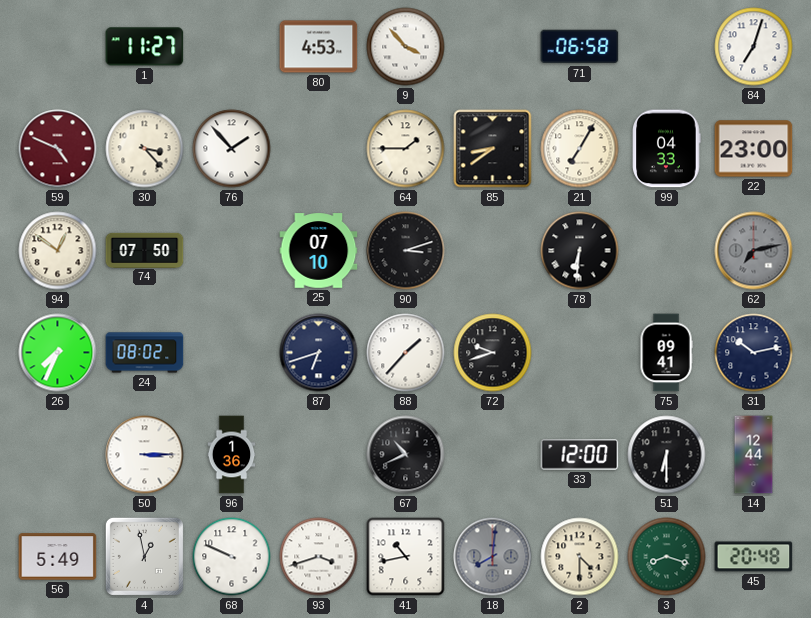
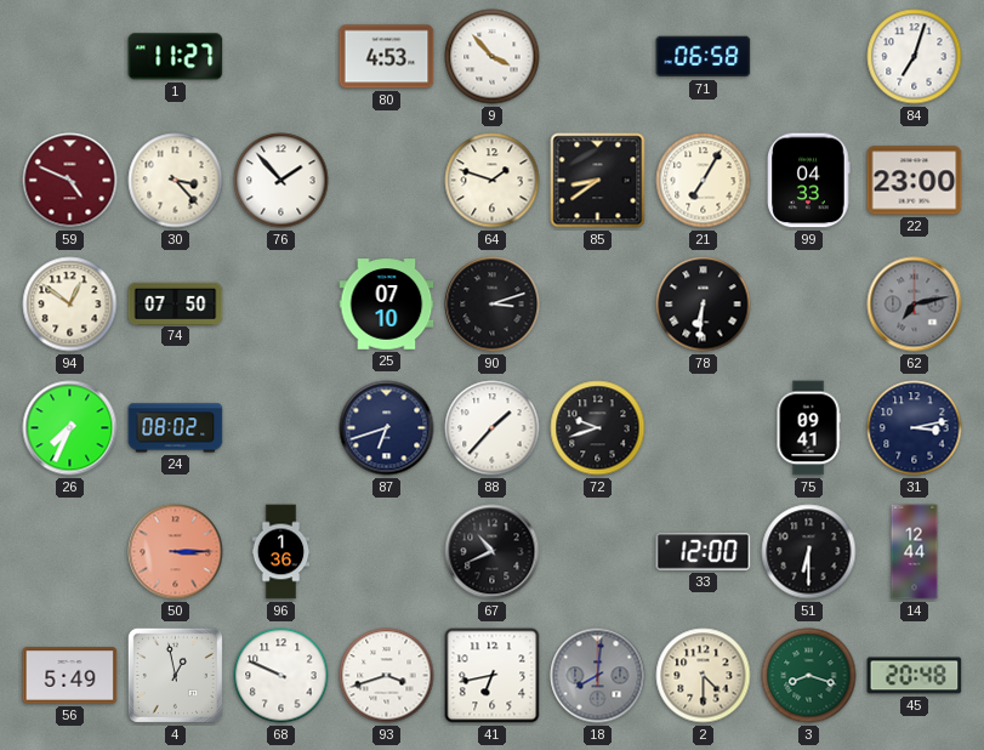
64: 1:45 -> 1:48
31: 10:13 -> 3:13
50 dial: white -> salmon
41: 10:43 -> 6:43
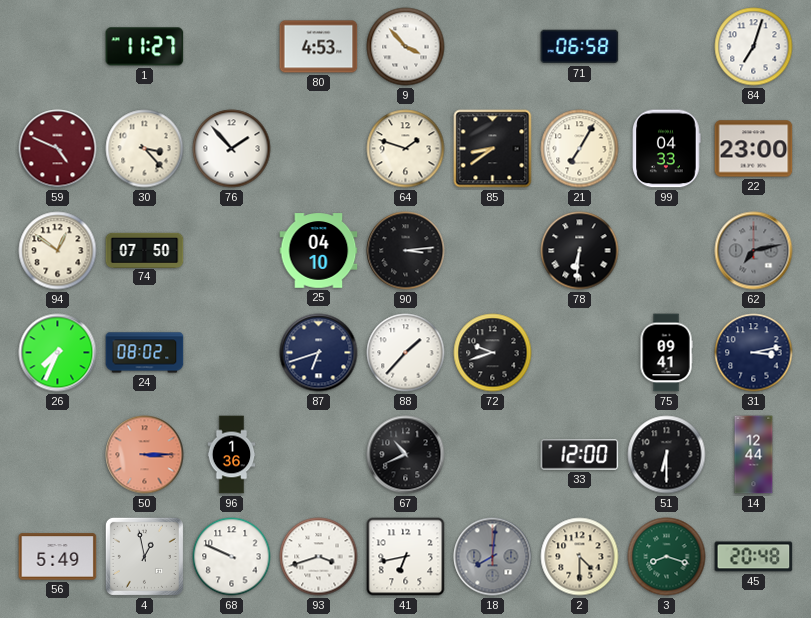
25: 07:10 -> 04:10
90: 3:12 -> 3:14
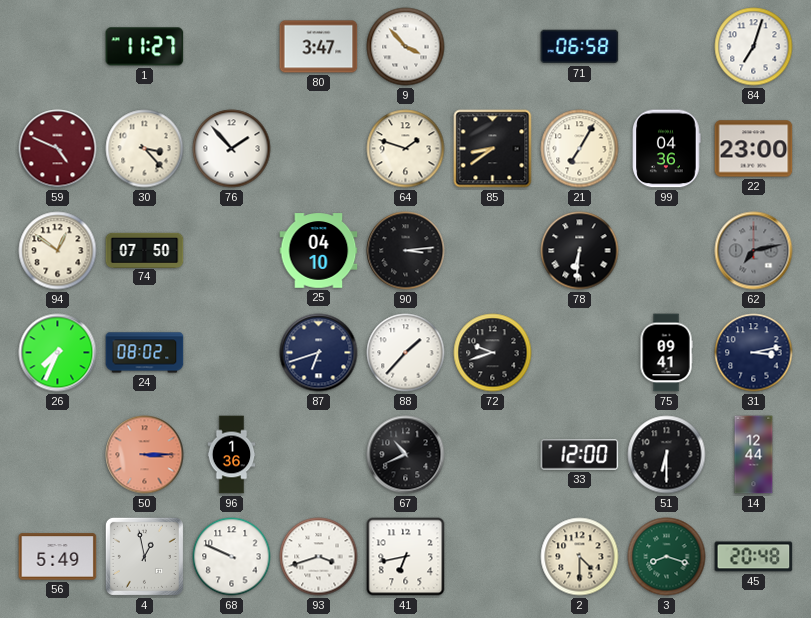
80: 4:53 -> 3:47
99: 04:33 -> 04:36
18: 8:01 -> none
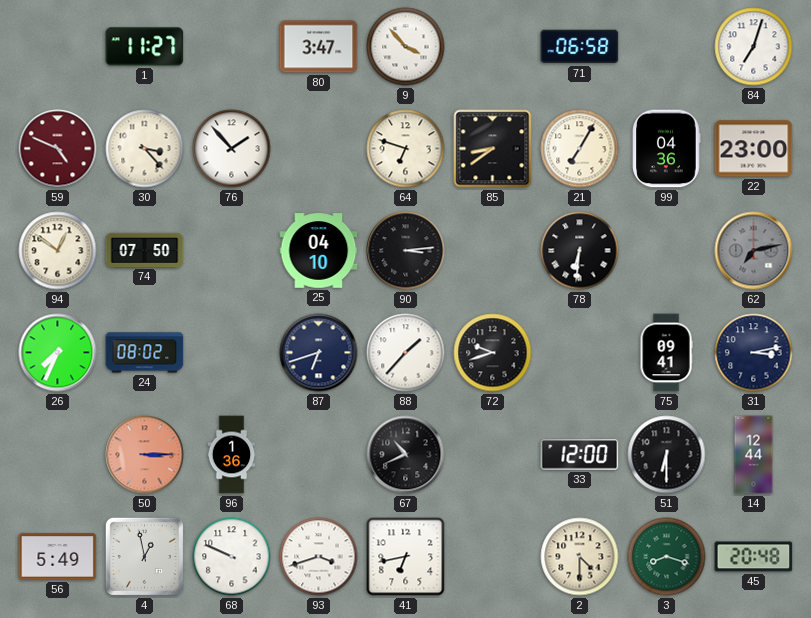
64: 1:48 -> 6:48
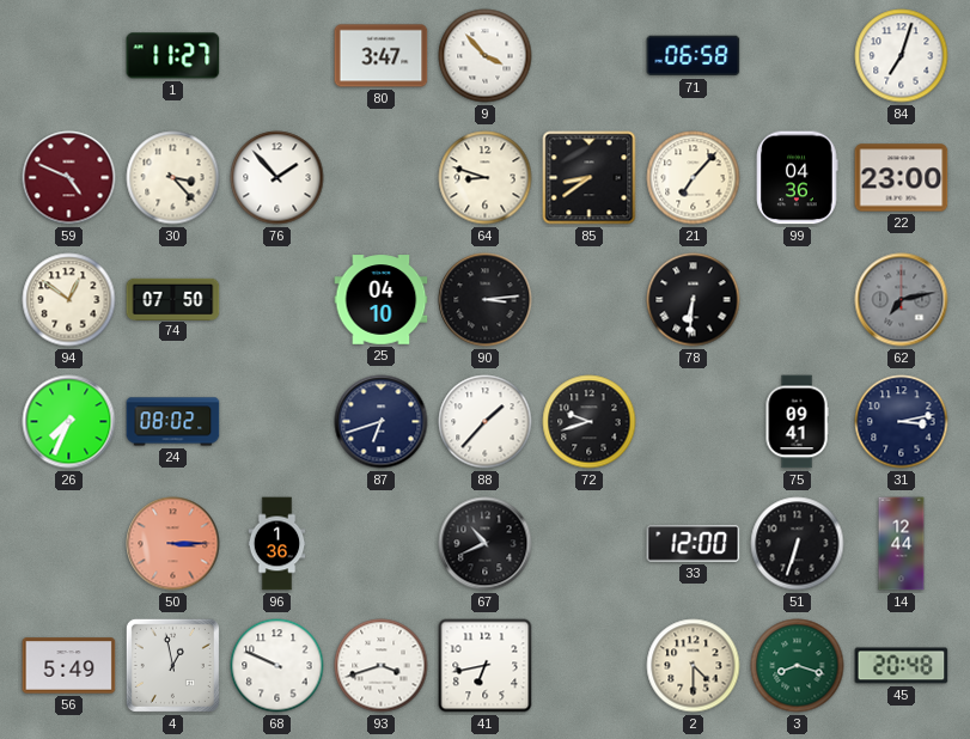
64: 6:48 -> 8:48
21: 7:05 -> 7:07
51: 6:30 -> 6:33
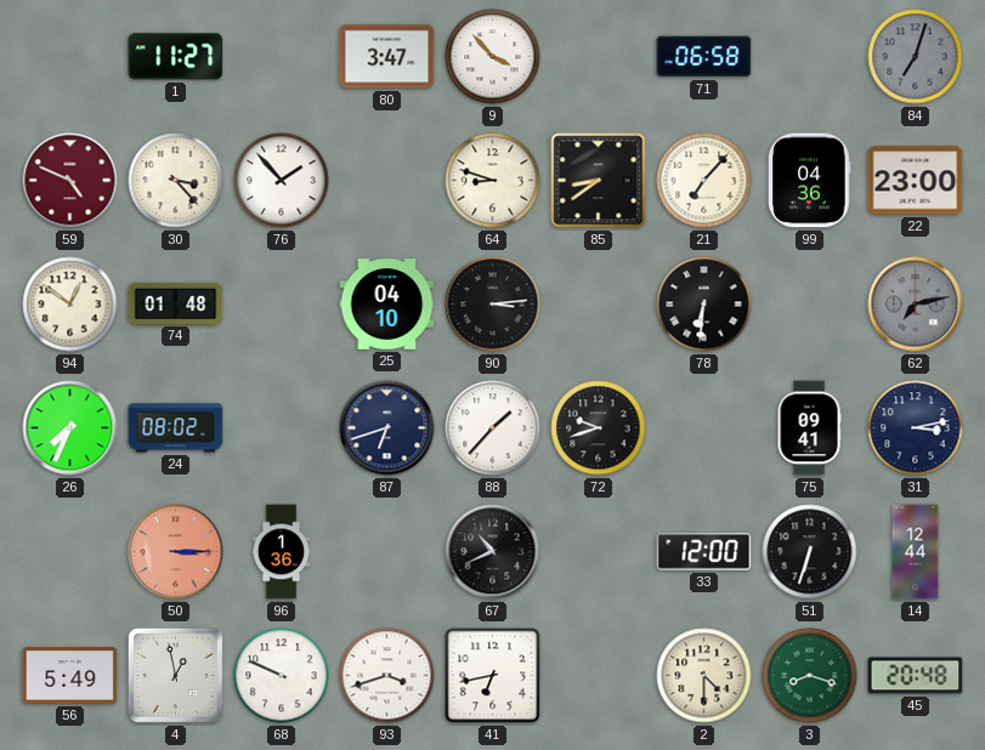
84 dial: white -> grey
74: 07:50 -> 01:48
